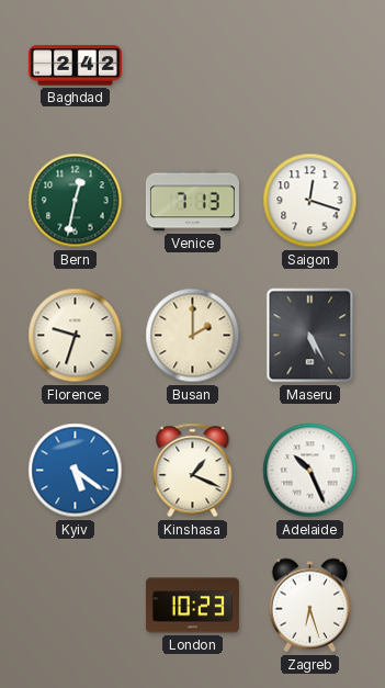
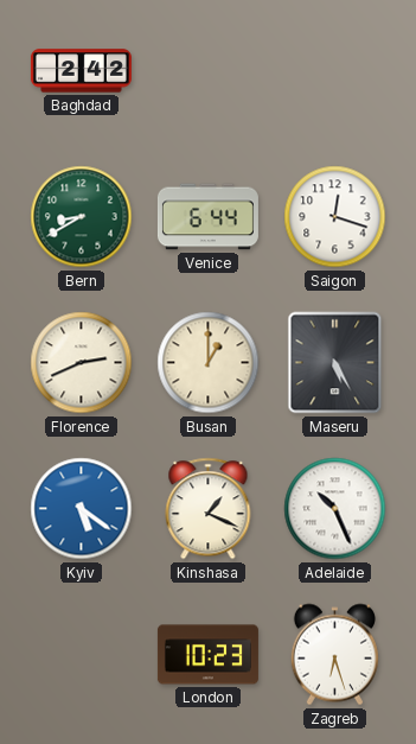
Bern: 12:32 -> 8:40
Venice: 7:13 -> 6:44
Florence: 9:33 -> 2:41
Busan: 2:00 -> 1:00
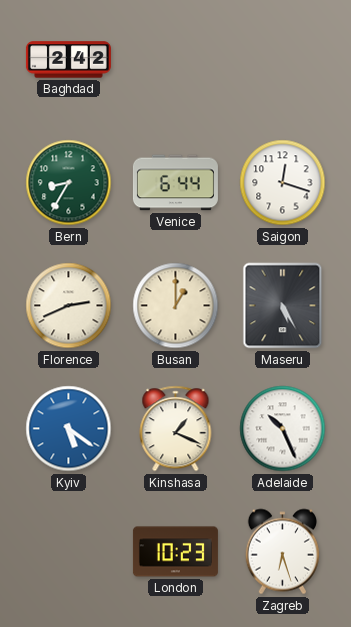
Bern: 8:40 -> 8:35
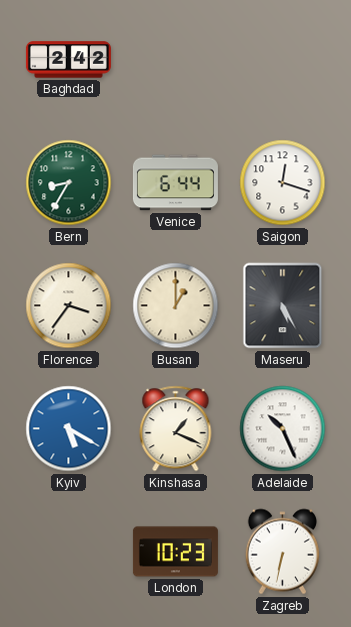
Florence: 2:41 -> 3:36
Kyiv: 5:21 -> 5:20
Zagreb: 6:27 -> 6:32
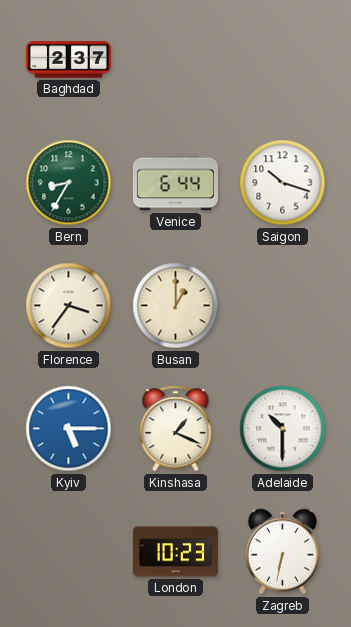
Baghdad: 2:42 -> 2:37
Saigon: 12:18 -> 10:18
Maseru: 5:25 -> none
Kyiv: 5:20 -> 5:15
Adelaide: 10:26 -> 10:30
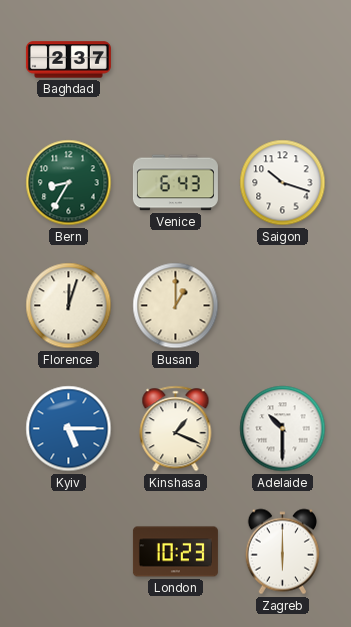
Venice: 6:44 -> 6:43
Florence: 3:36 -> 12:03
Zagreb: 6:32 -> 6:00
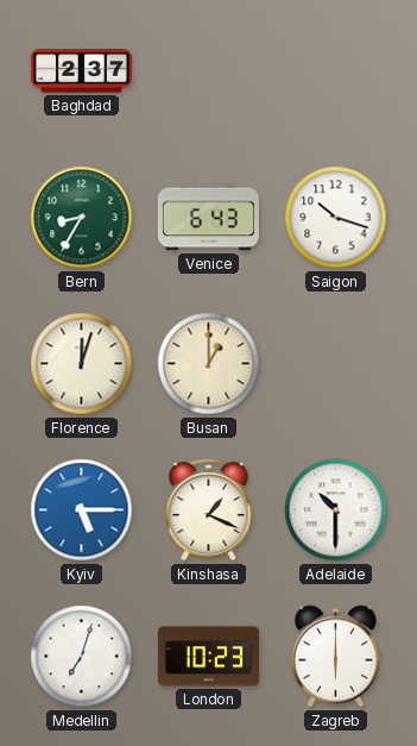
Medellin: none -> 7:03
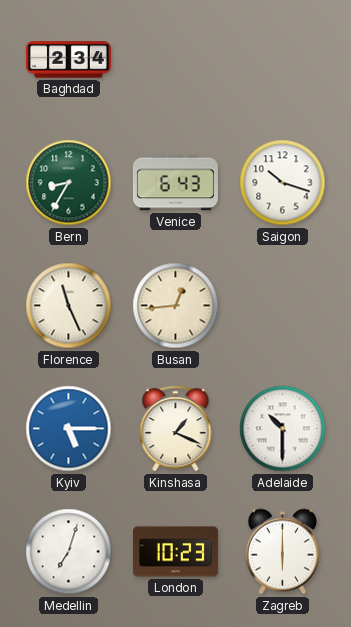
Baghdad: 2:37 -> 2:34
Florence: 12:03 -> 11:26
Busan: 1:00 -> 12:44
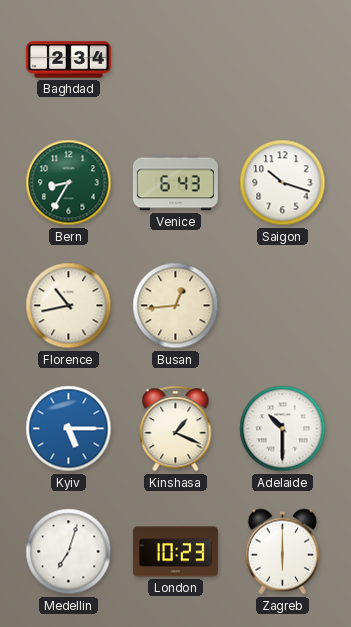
Florence: 11:26 -> 10:43
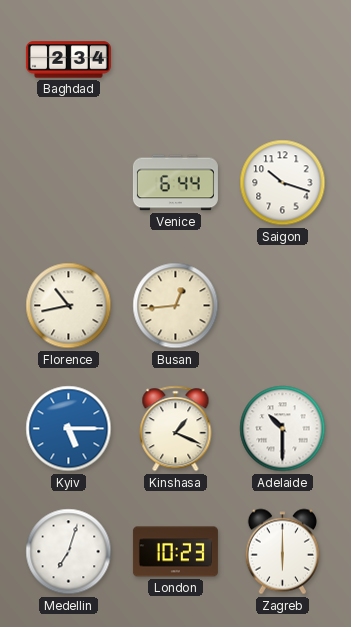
Bern: 8:35 -> none
Venice: 6:43 -> 6:44
